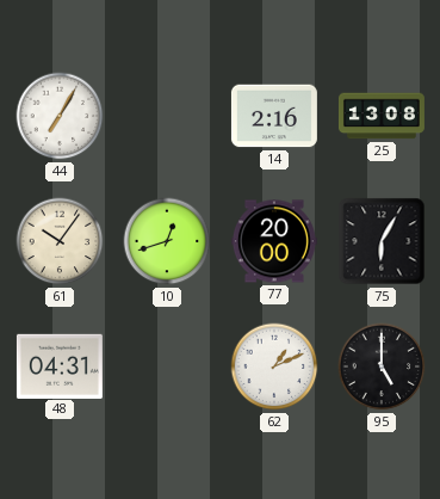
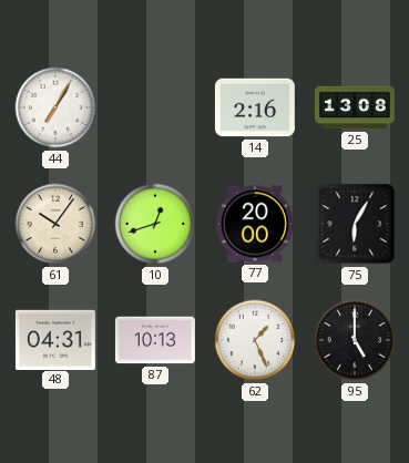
87: none -> 10:13
62: 1:11 -> 1:26
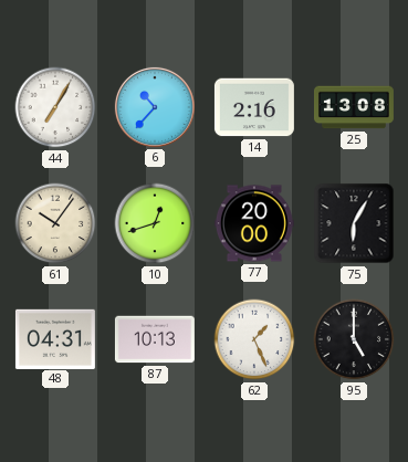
6: none -> 10:37
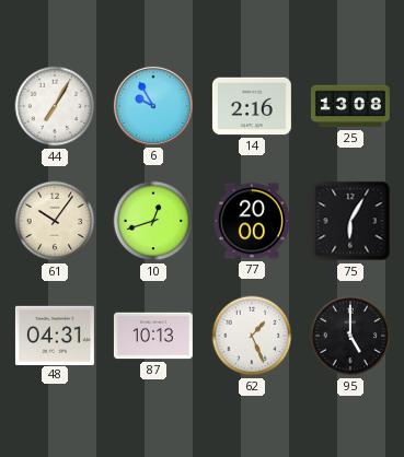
6: 10:37 -> 9:55
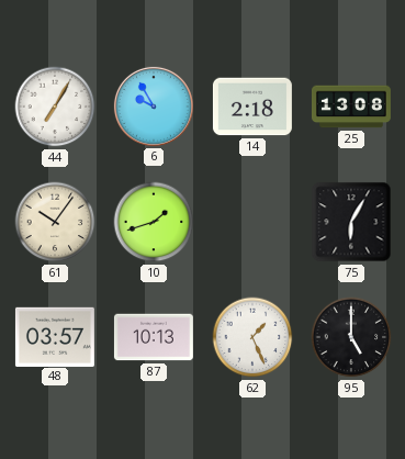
14: 2:16 -> 2:18
10: 12:42 -> 1:42
77: 20:00 -> none
48: 04:31 -> 03:57
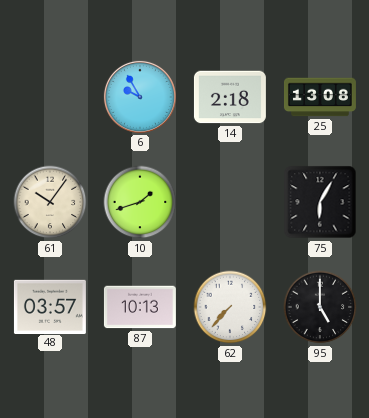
44: 7:05 -> none
62: 1:26 -> 7:37
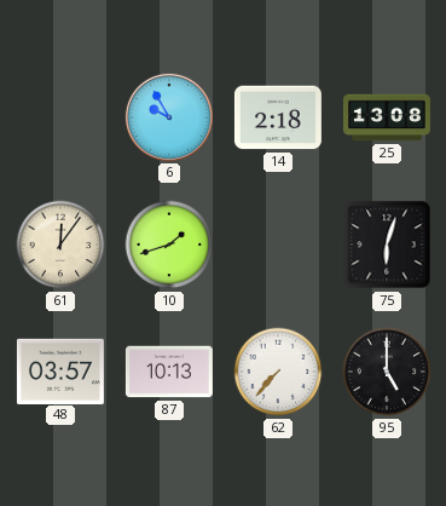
61: 10:06 -> 12:06
75: 6:05 -> 6:03
